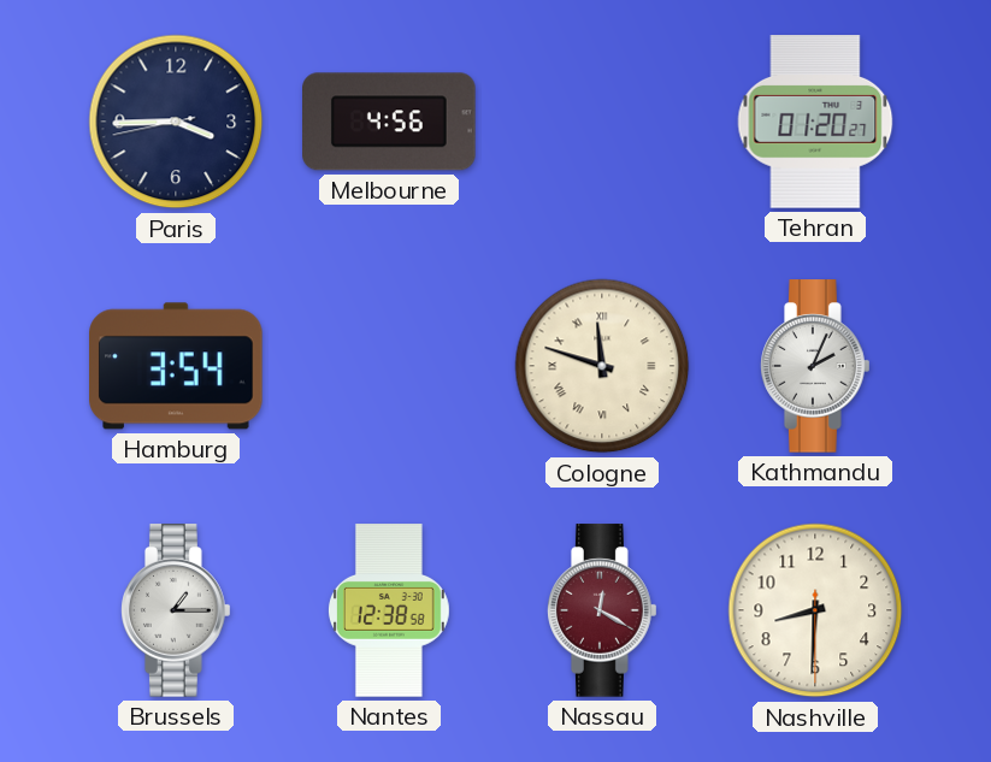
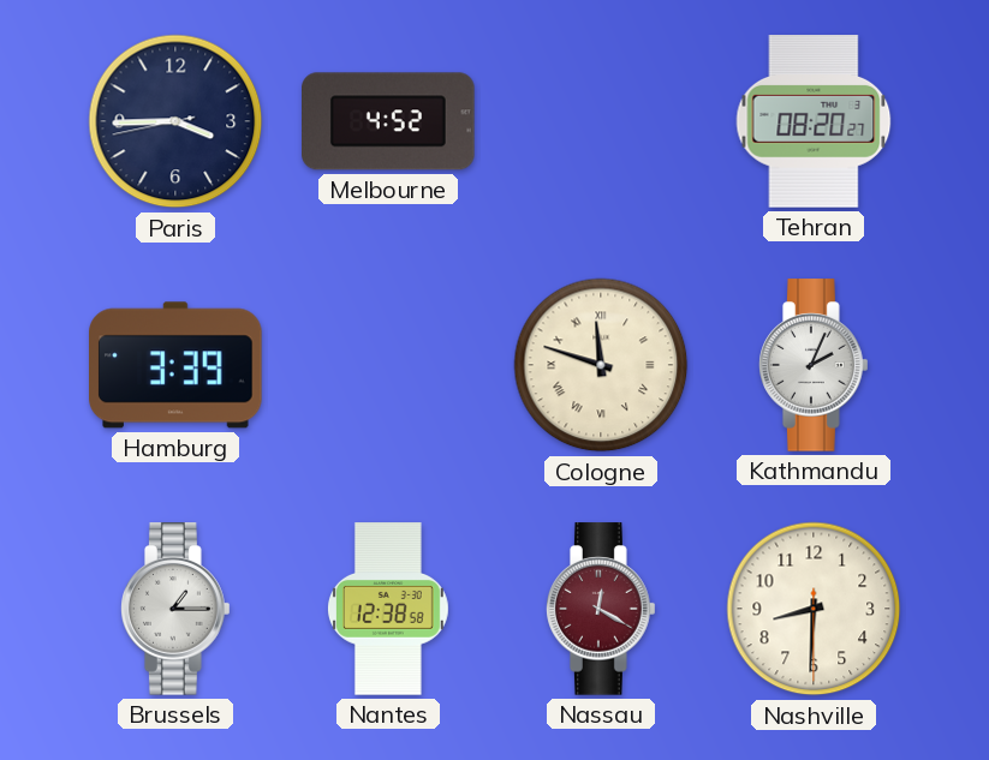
Melbourne: 4:56 -> 4:52
Tehran: 01:20 -> 08:20
Hamburg: 3:54 -> 3:39
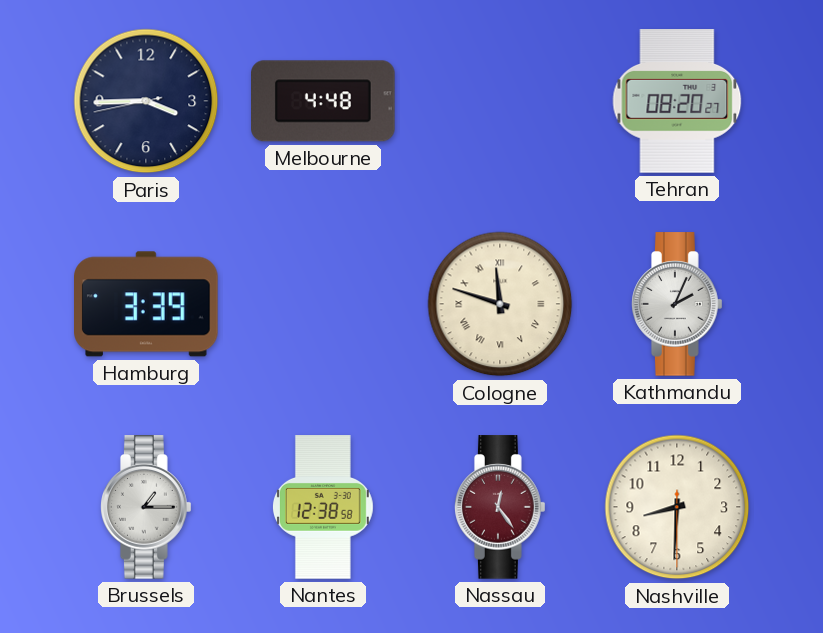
Melbourne: 4:52 -> 4:48
Nassau: 12:20 -> 12:24
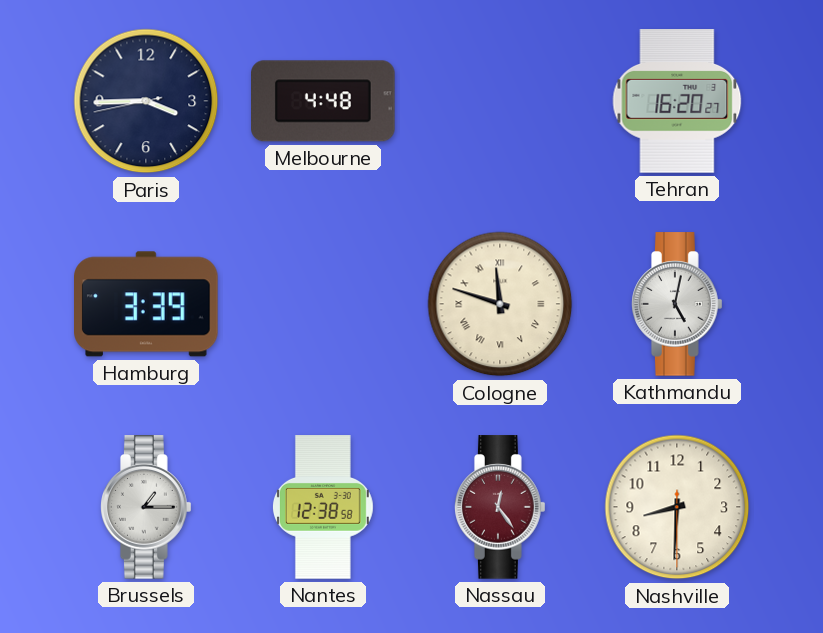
Tehran: 08:20 -> 16:20
Kathmandu: 2:04 -> 5:02
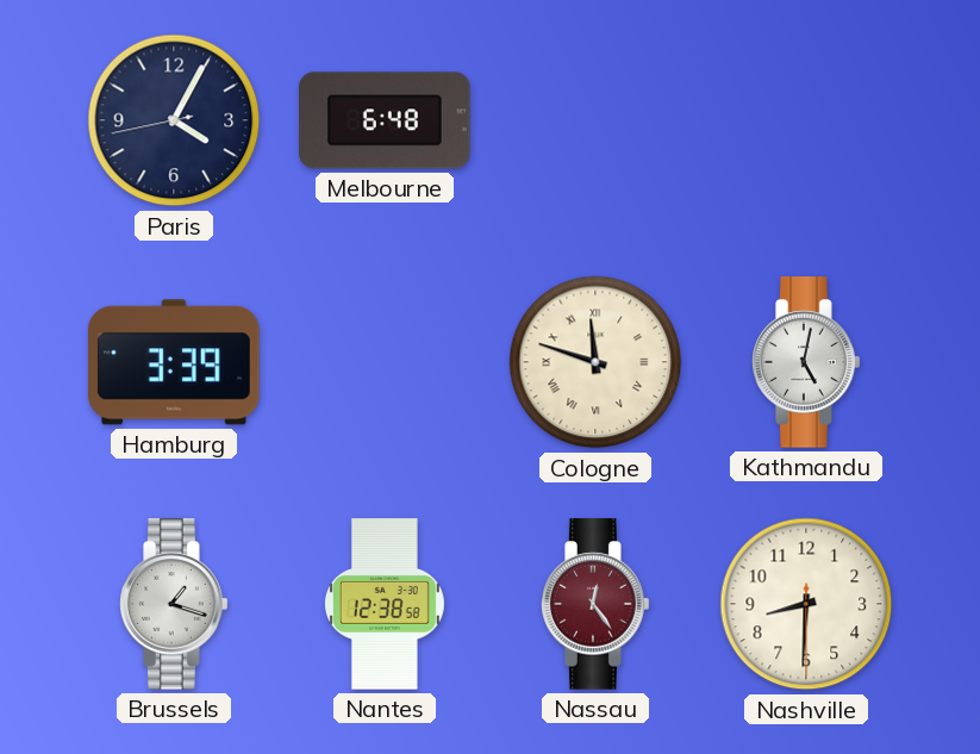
Paris: 3:44 -> 4:04
Melbourne: 4:48 -> 6:48
Tehran: 16:20 -> none
Brussels: 1:15 -> 1:18
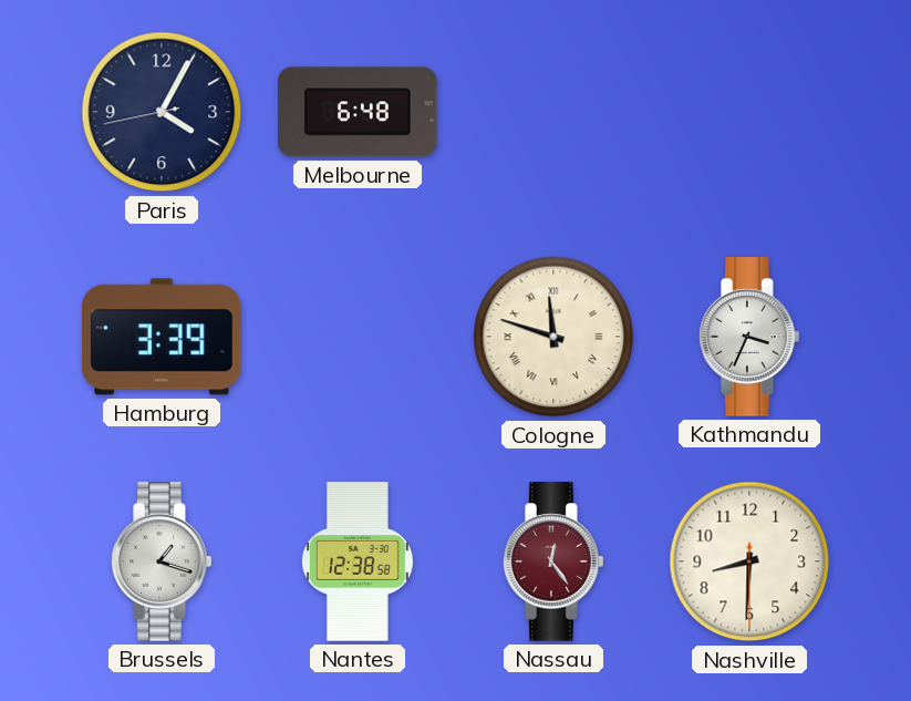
Kathmandu: 5:02 -> 3:34
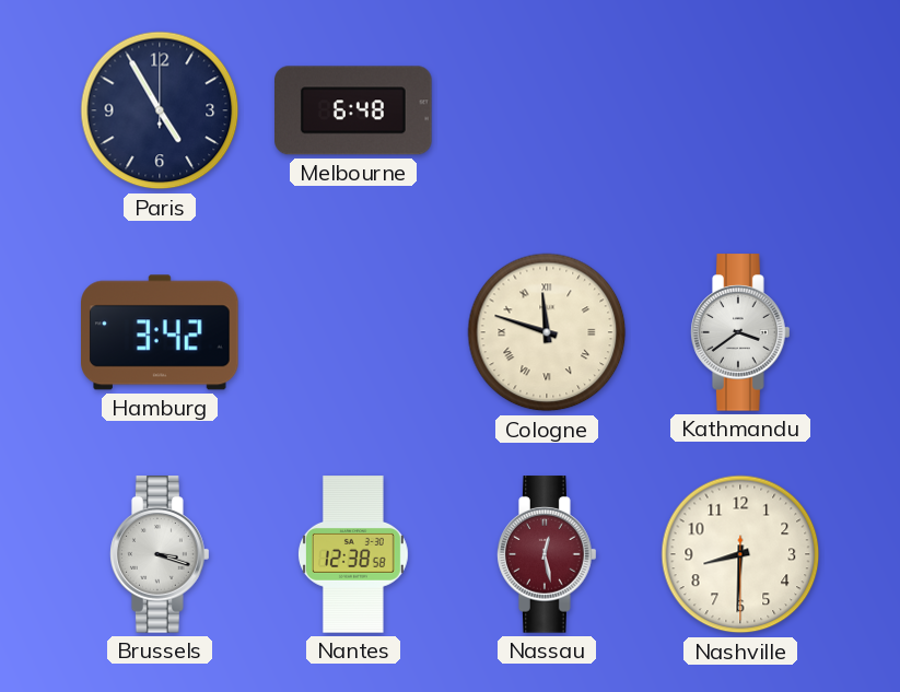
Paris: 4:04 -> 4:55
Hamburg: 3:39 -> 3:42
Kathmandu: 3:34 -> 3:39
Brussels: 1:18 -> 3:18
Nassau: 12:24 -> 12:28
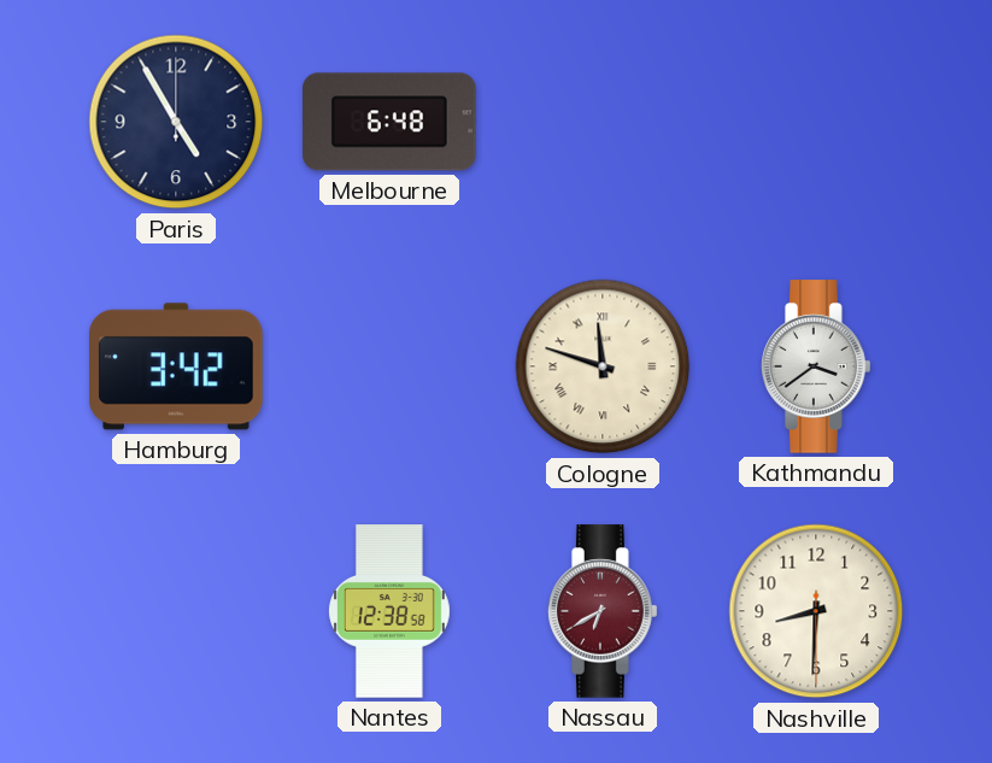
Brussels: 3:18 -> none
Nassau: 12:28 -> 6:40
